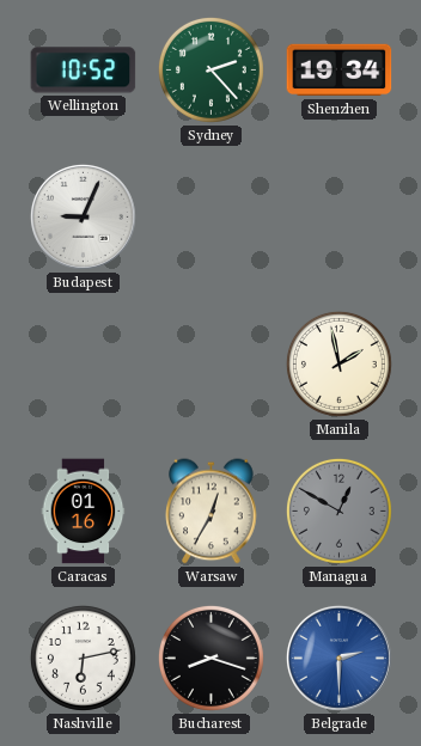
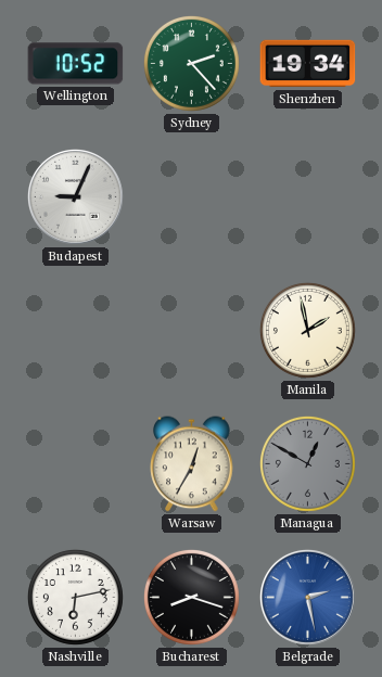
Caracas: 01:16 -> none
Belgrade: 2:30 -> 2:28
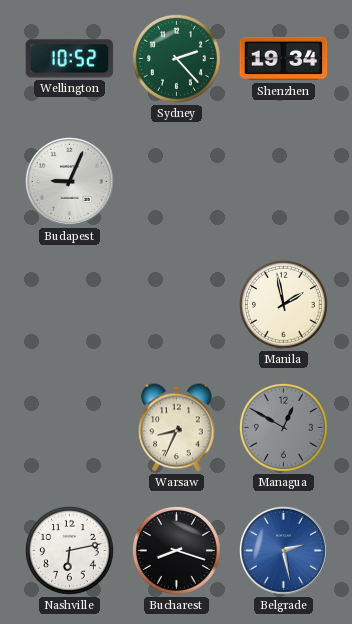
Warsaw: 12:35 -> 8:34
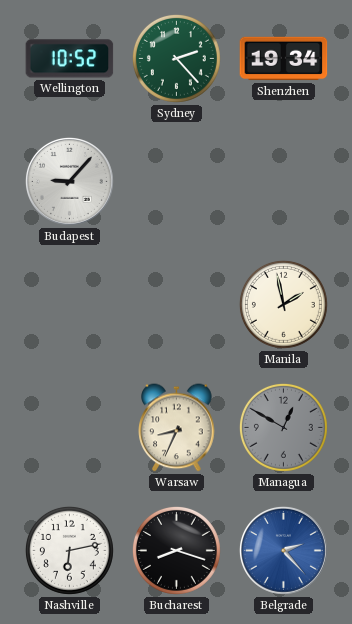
Budapest: 9:04 -> 9:07
Belgrade: 2:28 -> 2:23
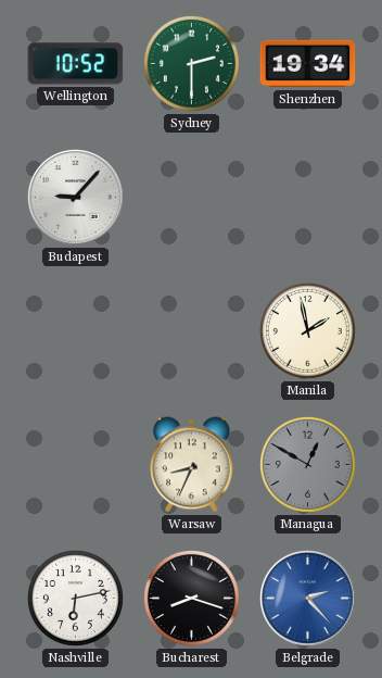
Sydney: 2:23 -> 2:30
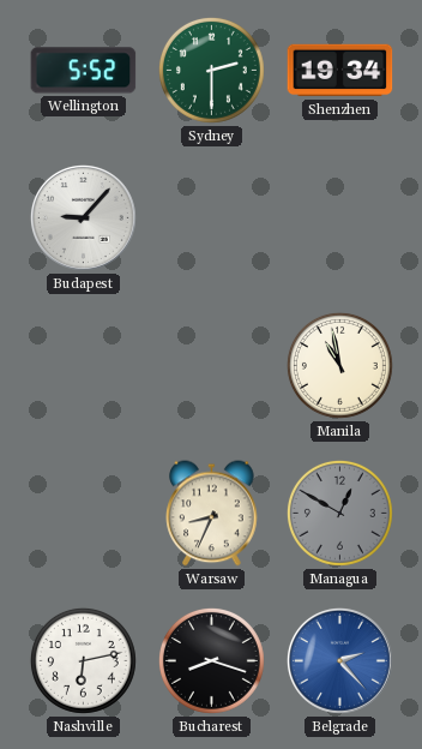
Wellington: 10:52 -> 5:52
Manila: 1:58 -> 10:58
